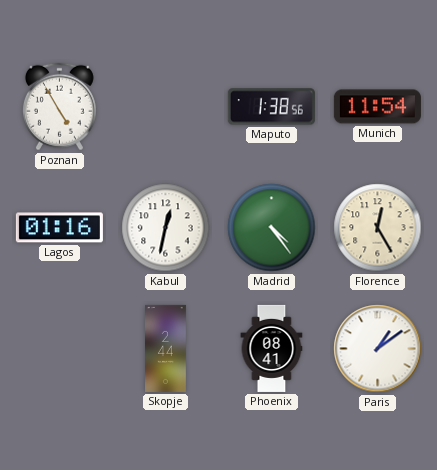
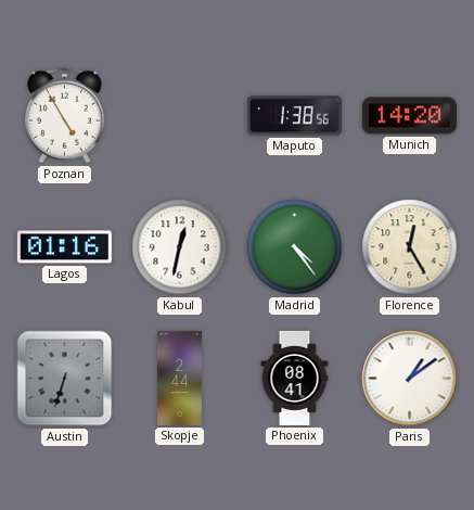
Munich: 11:54 -> 14:20
Austin: none -> 6:33
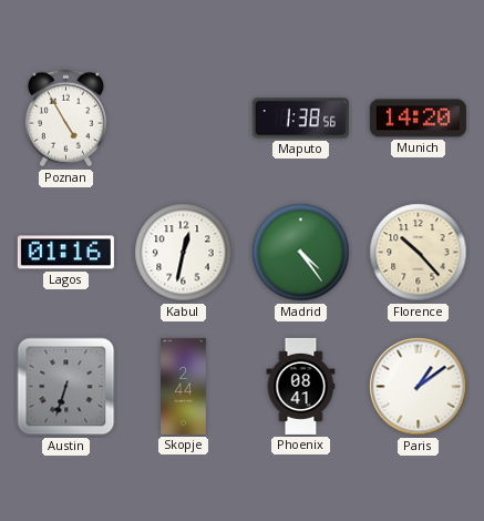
Florence: 12:25 -> 10:23
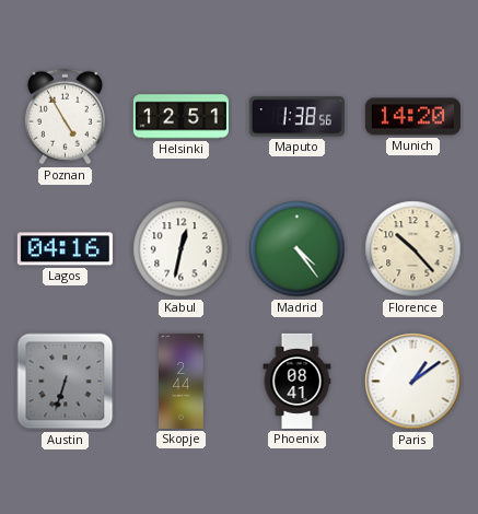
Helsinki: none -> 12:51
Lagos: 01:16 -> 04:16
